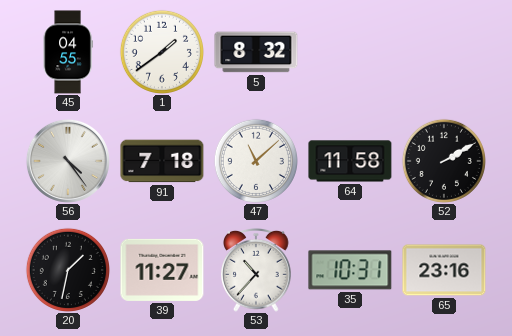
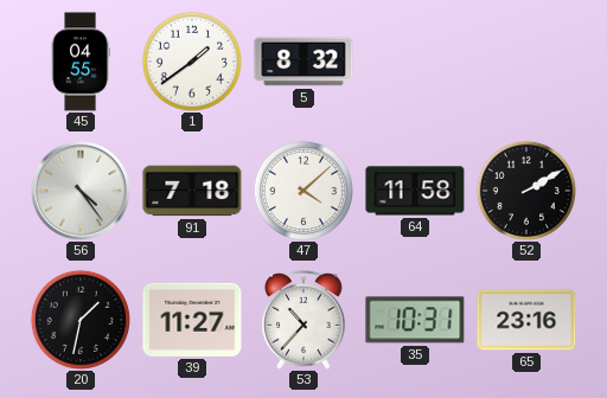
47: 11:08 -> 4:08
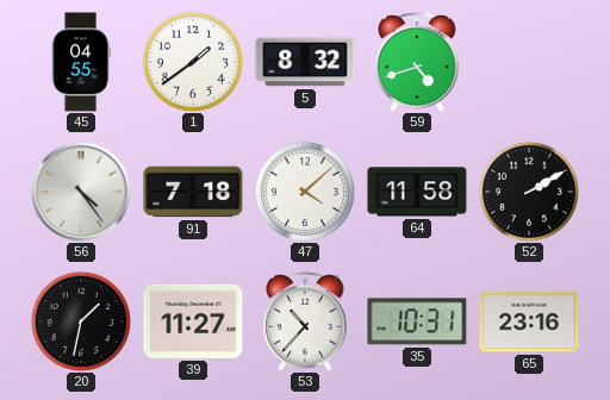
59: none -> 4:42
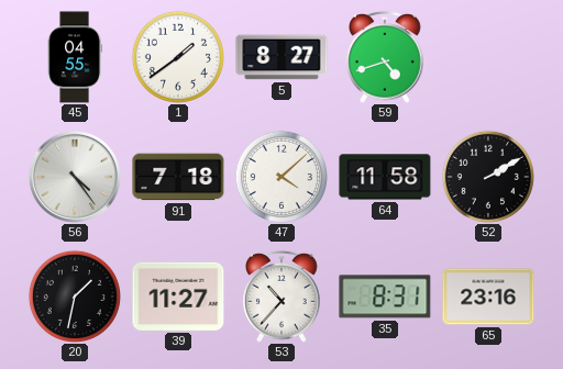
5: 8:32 -> 8:27
35: 10:31 -> 8:31
